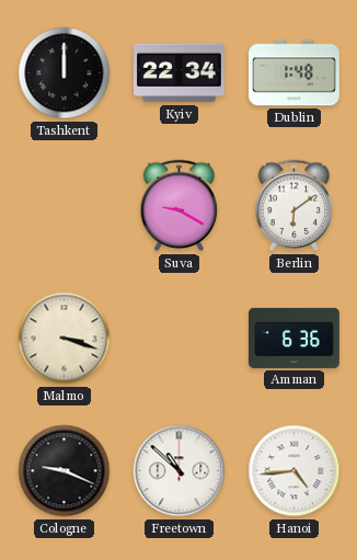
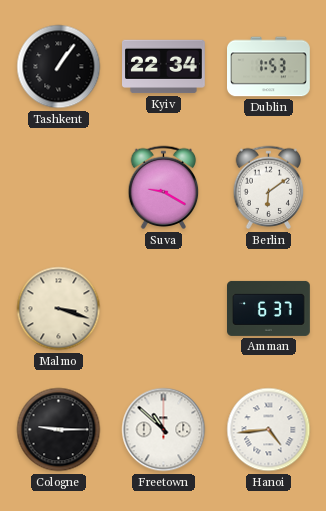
Tashkent: 12:00 -> 1:06
Dublin: 1:48 -> 1:53
Amman: 6:36 -> 6:37
Cologne: 9:19 -> 9:15
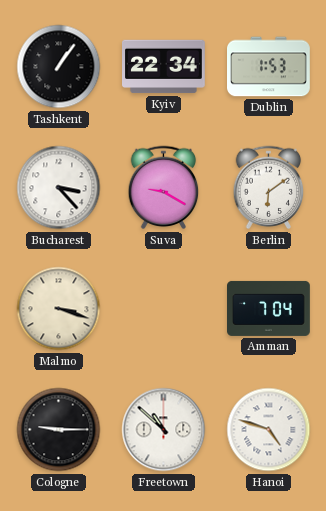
Bucharest: none -> 3:23
Amman: 6:37 -> 7:04
Hanoi: 4:44 -> 4:48
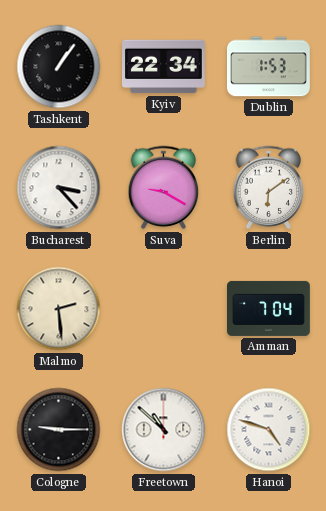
Malmo: 3:18 -> 2:29
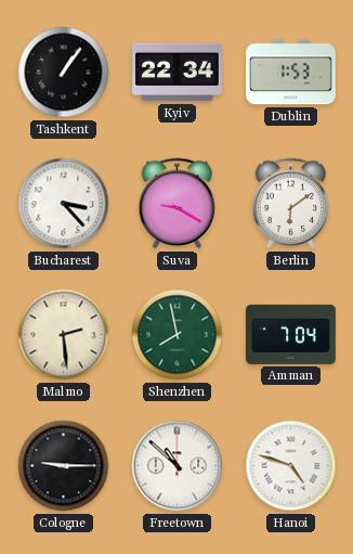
Shenzhen: none -> 7:58
